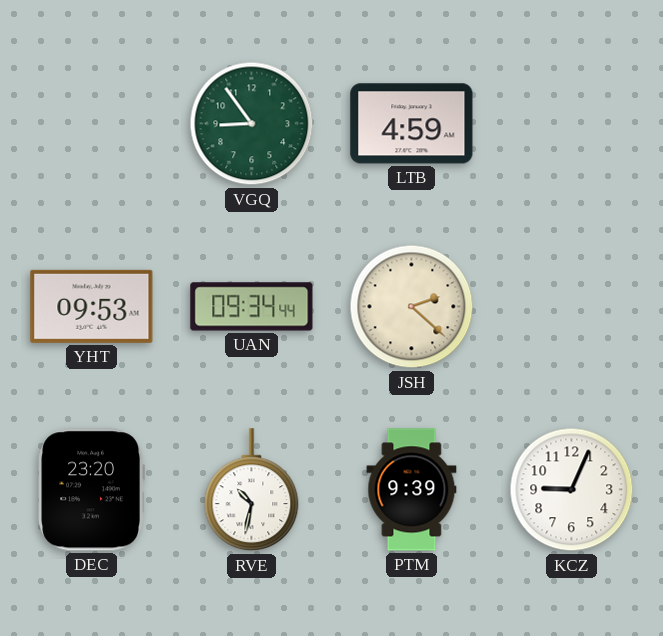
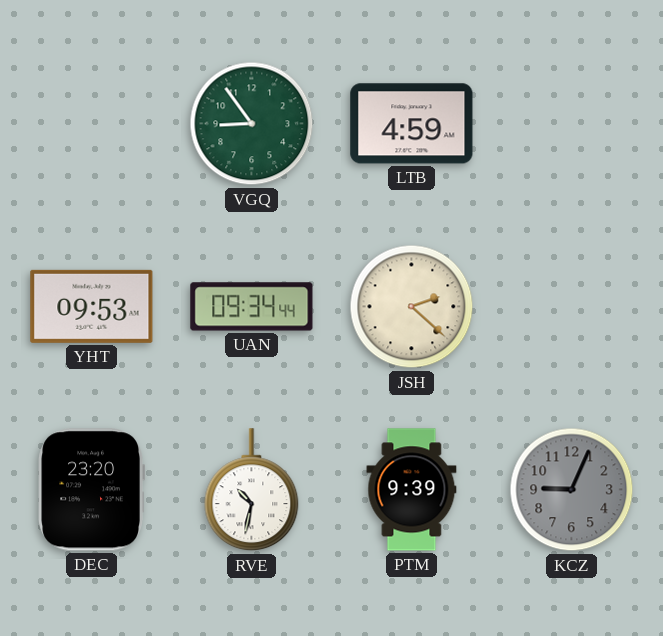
KCZ dial: white -> grey
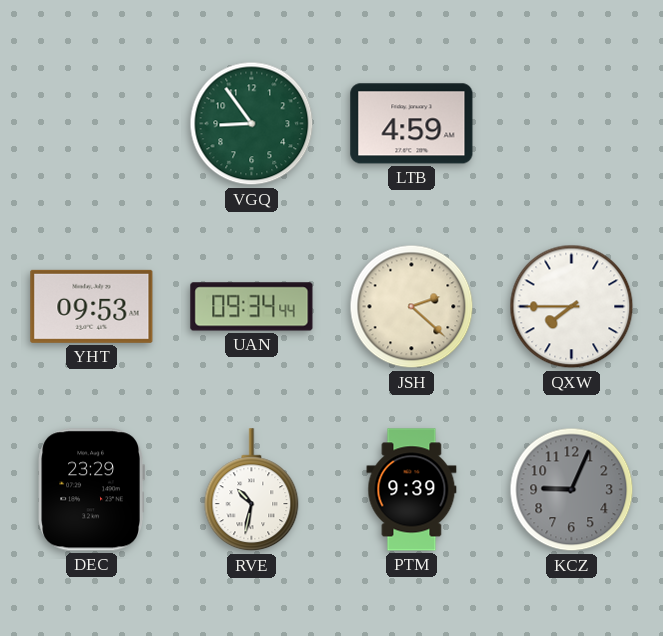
QXW: none -> 7:45
DEC: 23:20 -> 23:29
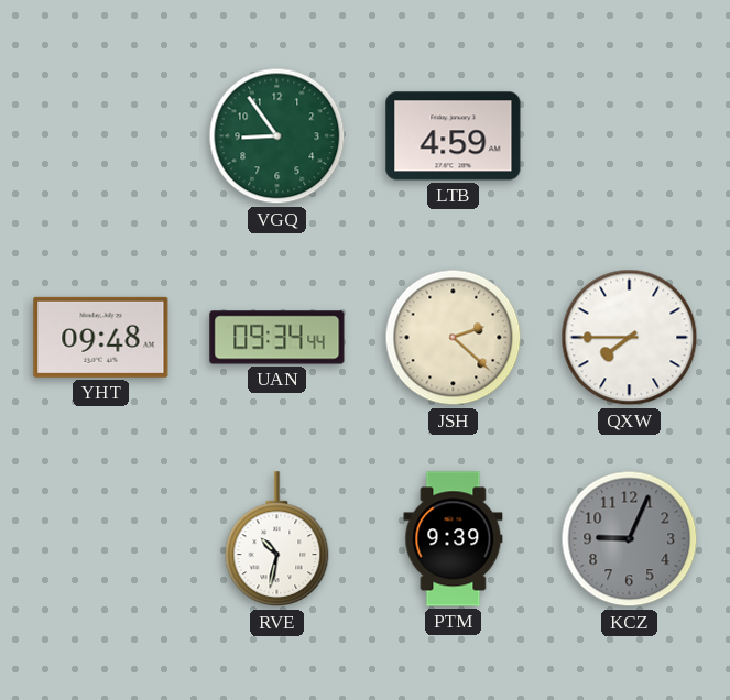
YHT: 09:53 -> 09:48
DEC: 23:29 -> none
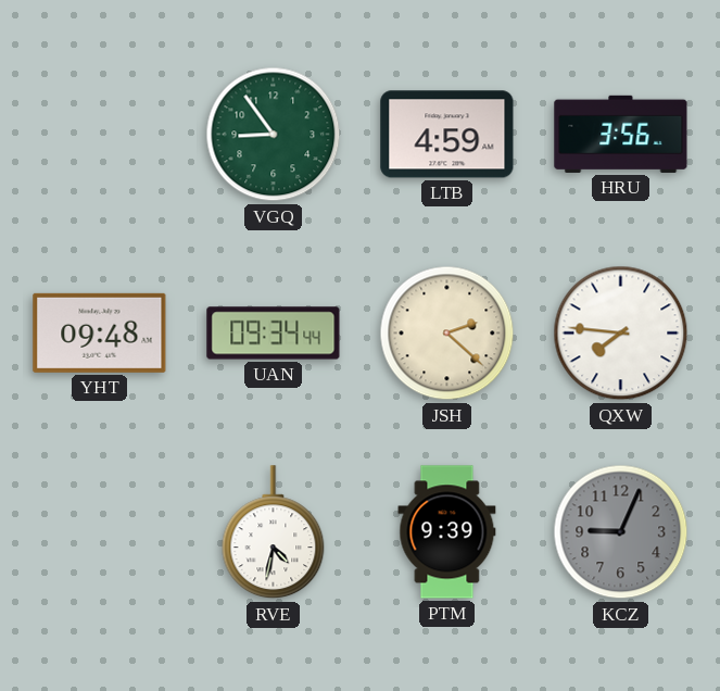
HRU: none -> 3:56
QXW: 7:45 -> 7:46
RVE: 10:32 -> 4:32
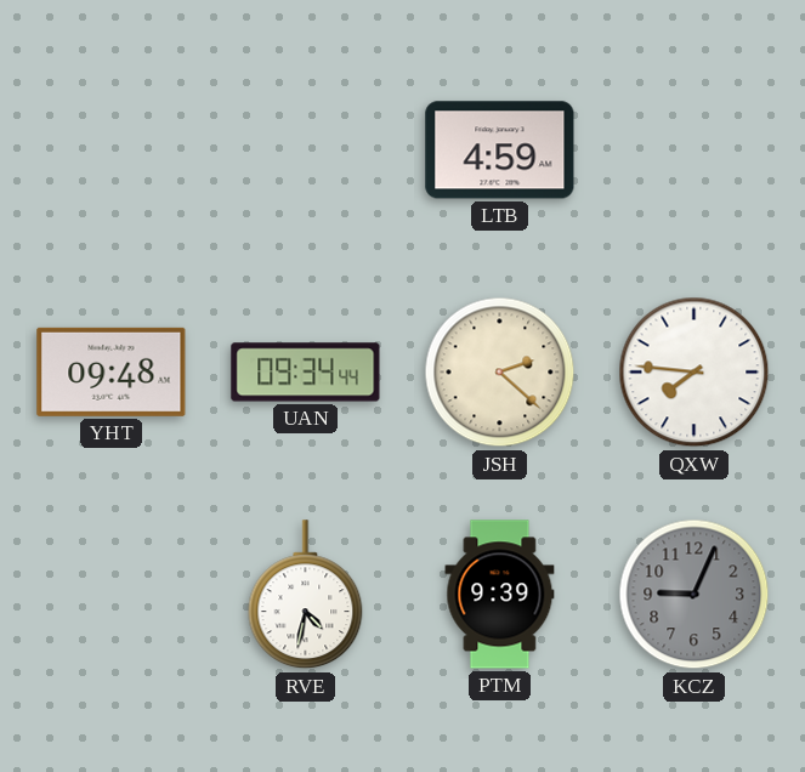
VGQ: 8:54 -> none
HRU: 3:56 -> none
